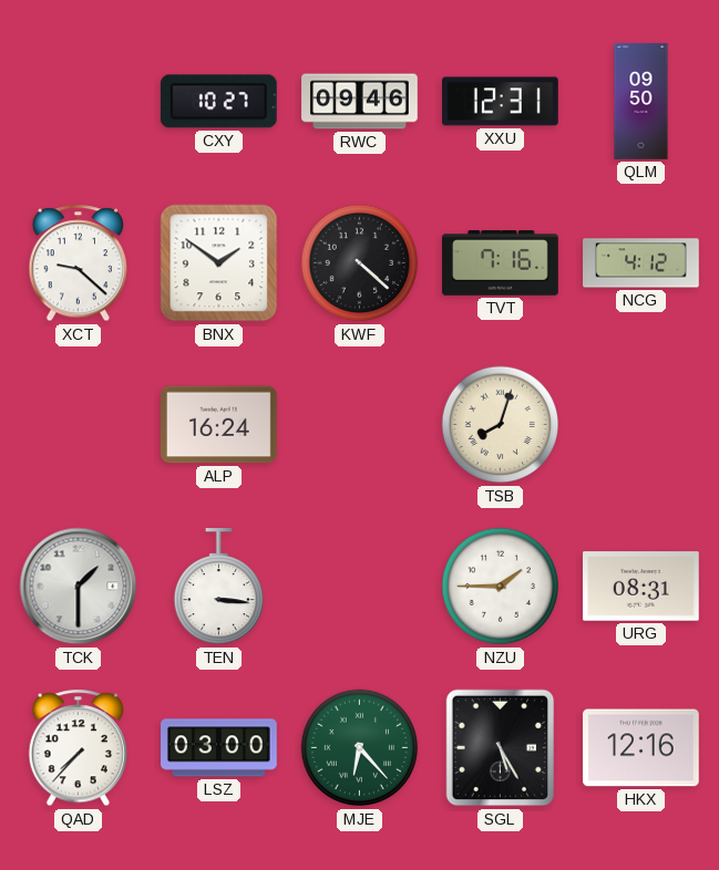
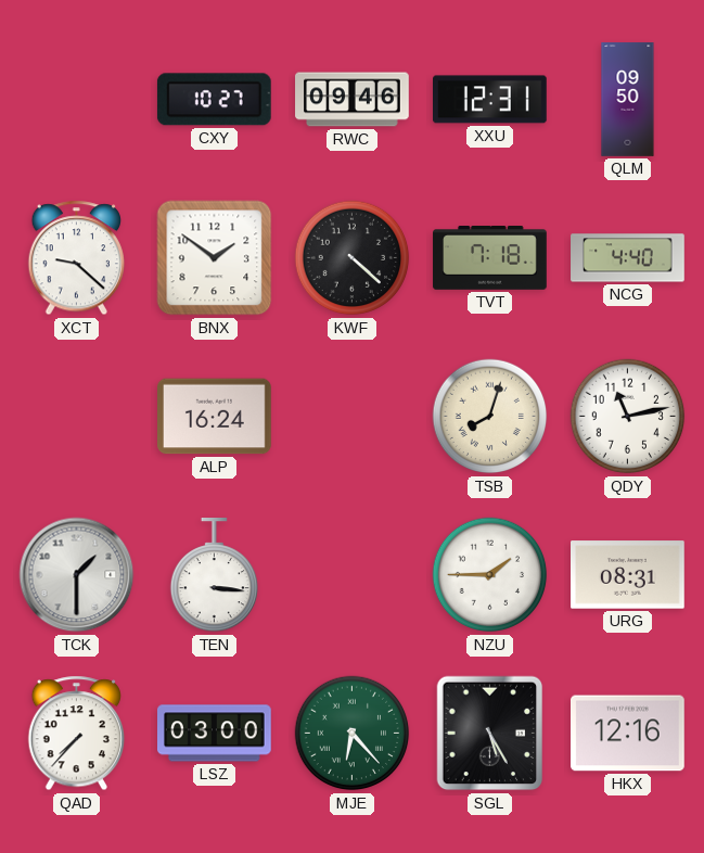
TVT: 7:16 -> 7:18
NCG: 4:12 -> 4:40
QDY: none -> 11:13
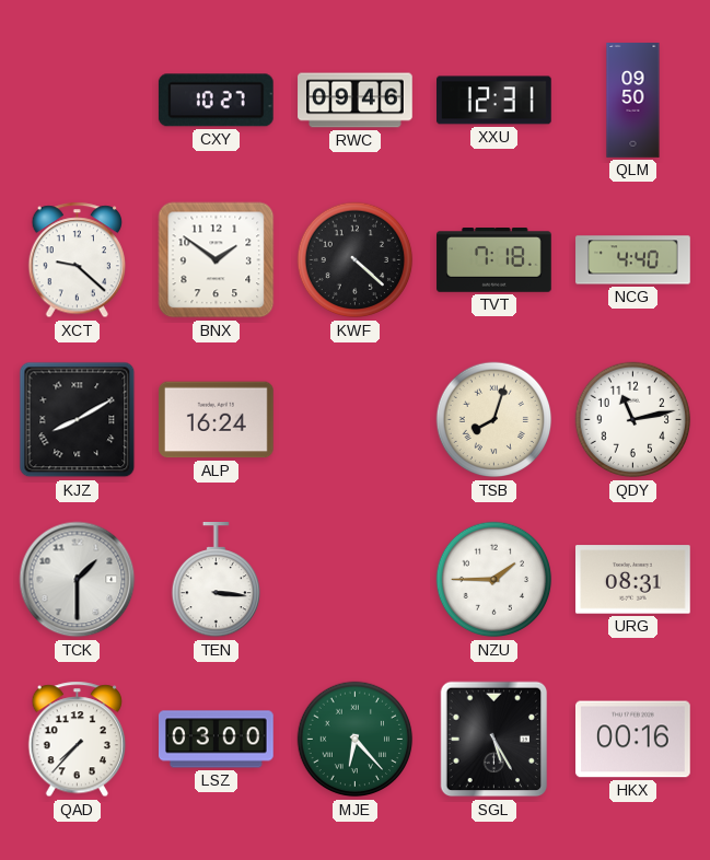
KJZ: none -> 8:10
HKX: 12:16 -> 00:16
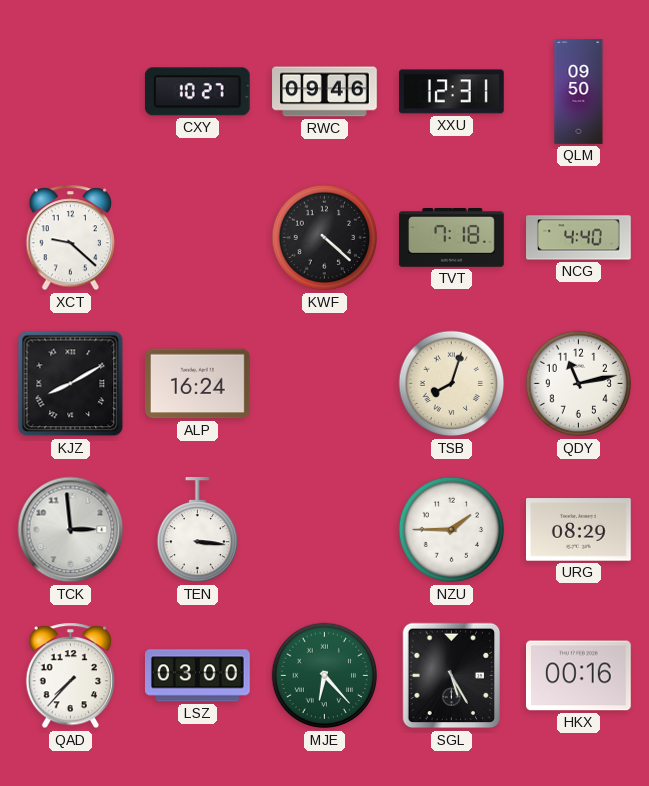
BNX: 1:51 -> none
TCK: 1:30 -> 2:59
URG: 08:31 -> 08:29
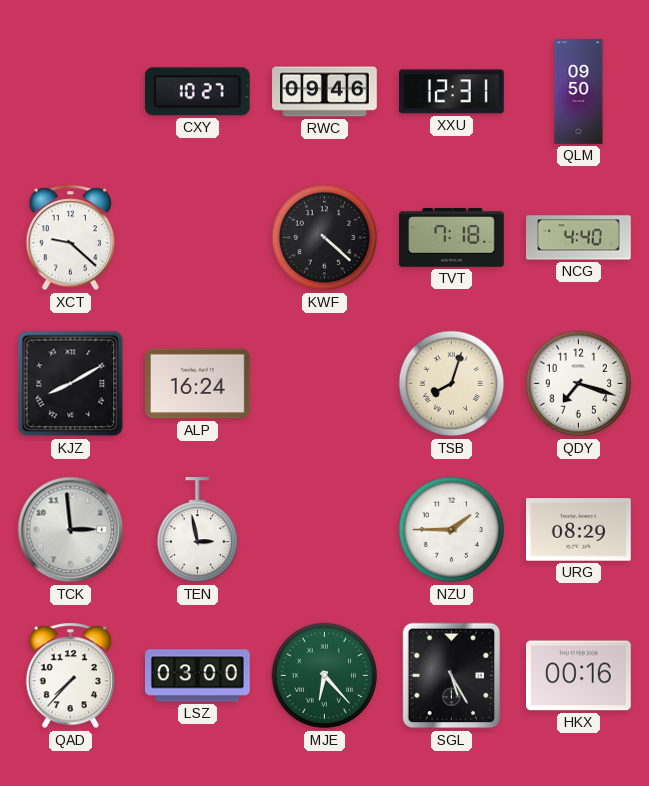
QDY: 11:13 -> 7:18
TEN: 3:16 -> 2:58
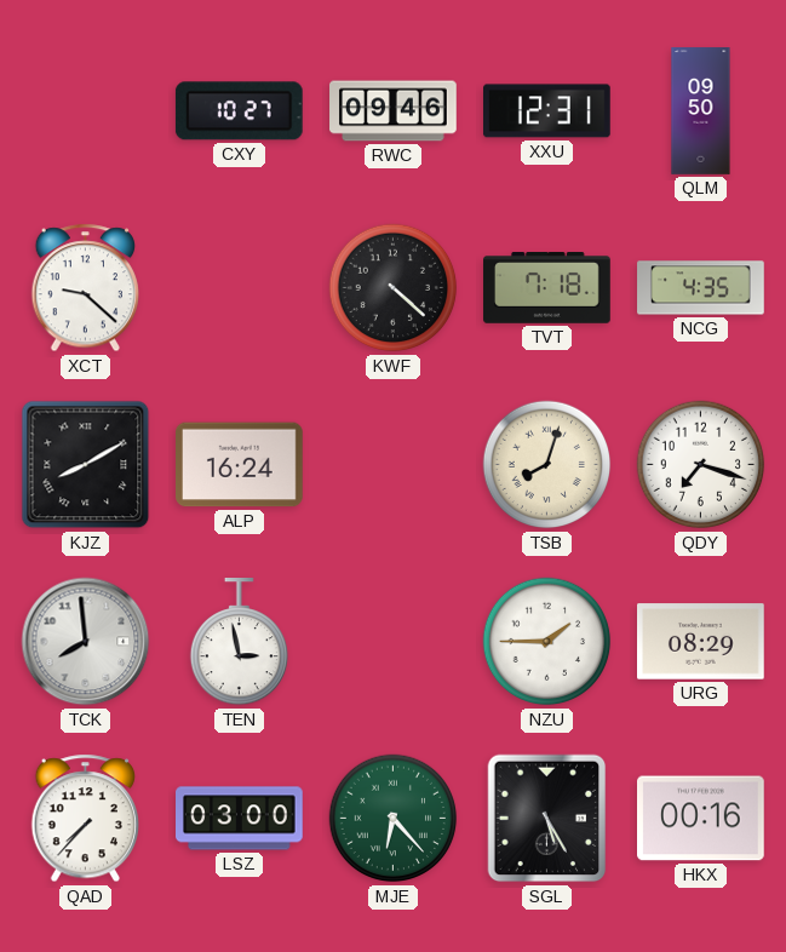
NCG: 4:40 -> 4:35
TCK: 2:59 -> 7:59
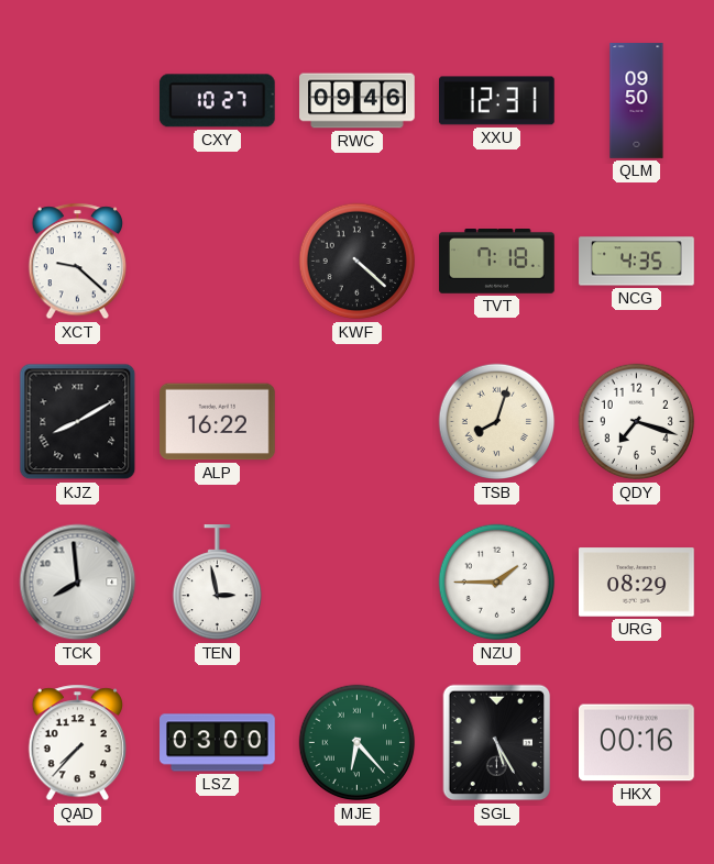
ALP: 16:24 -> 16:22
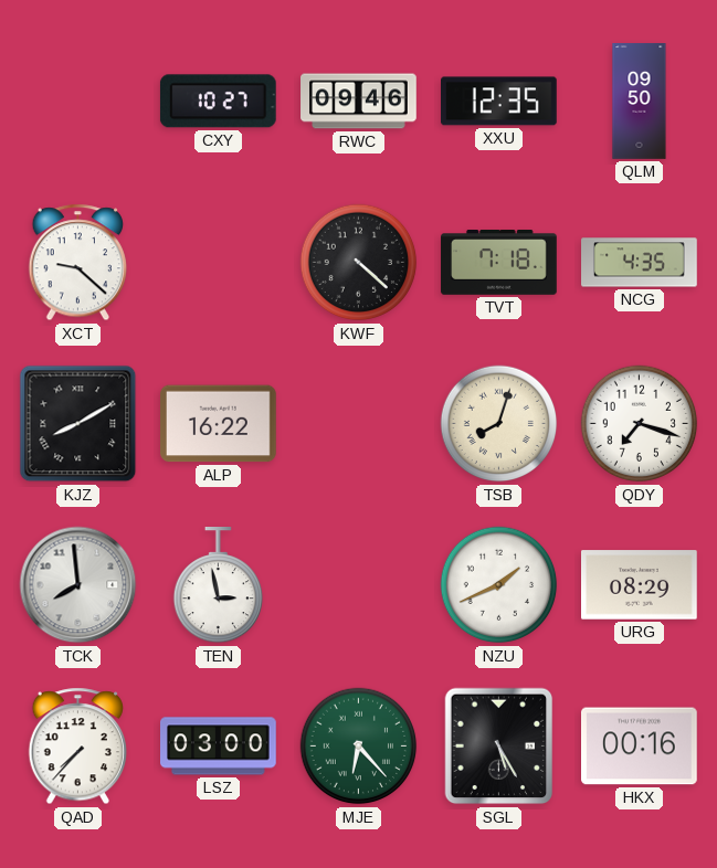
XXU: 12:31 -> 12:35
NZU: 1:45 -> 1:41
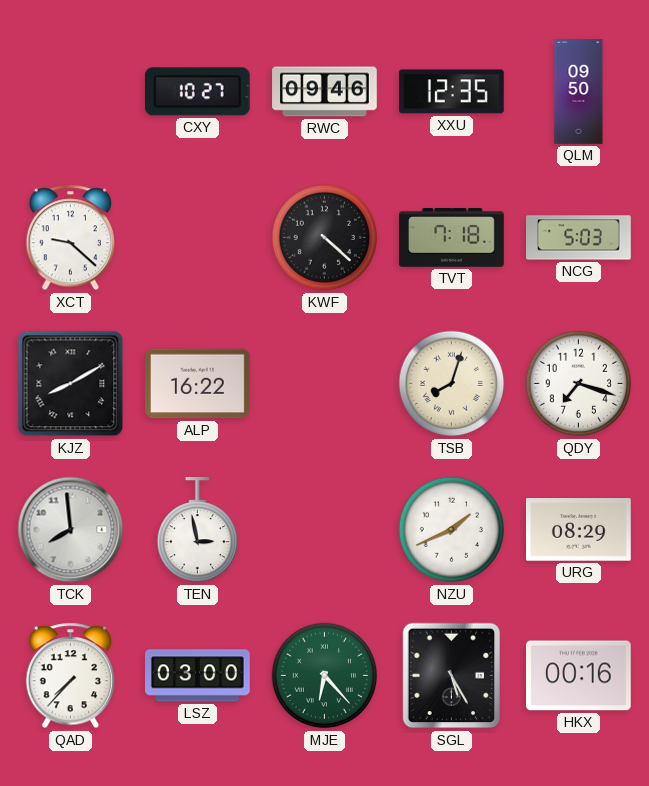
NCG: 4:35 -> 5:03
